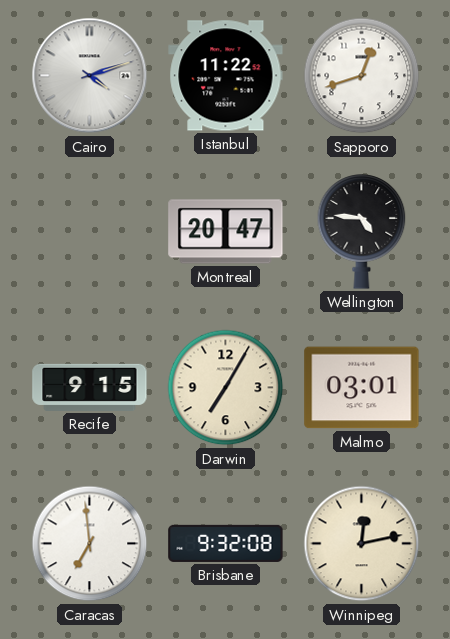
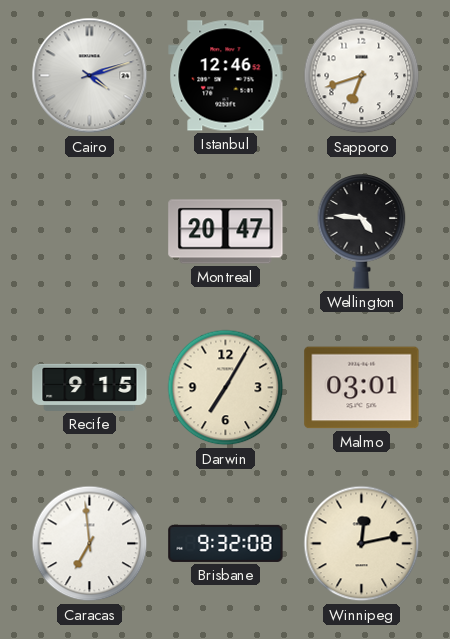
Istanbul: 11:22 -> 12:46
Sapporo: 12:42 -> 6:42
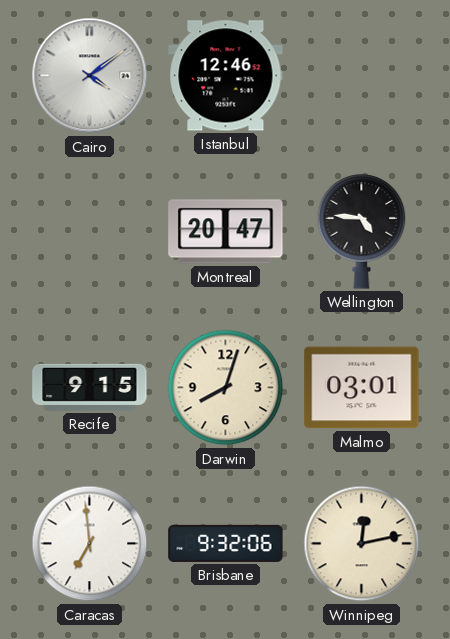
Cairo: 4:12 -> 4:09
Sapporo: 6:42 -> none
Darwin: 7:05 -> 8:03
Brisbane: 9:32:08 -> 9:32:06
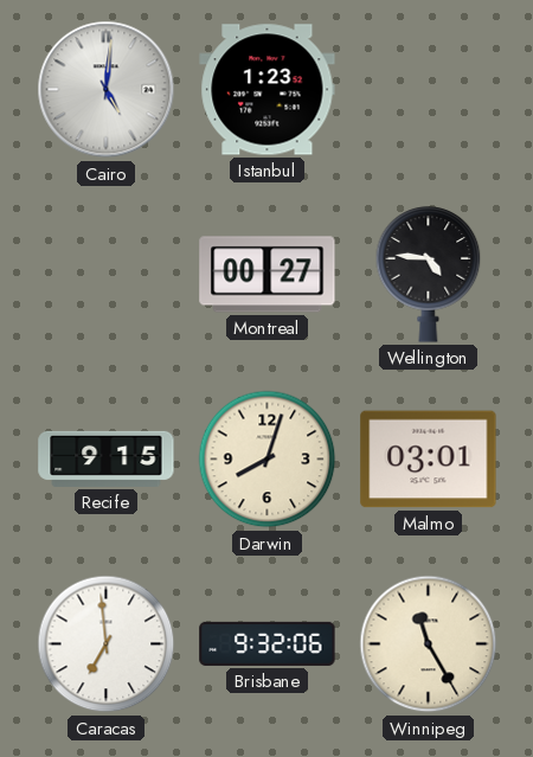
Cairo: 4:09 -> 5:01
Istanbul: 12:46 -> 1:23
Montreal: 20:47 -> 00:27
Winnipeg: 12:13 -> 11:25
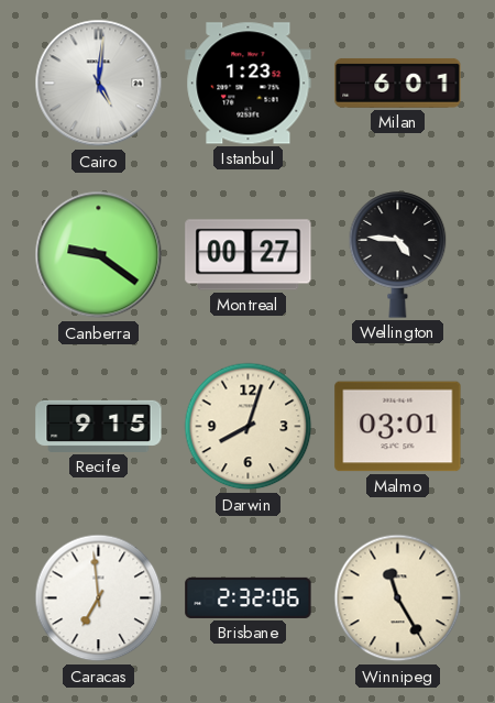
Milan: none -> 6:01
Canberra: none -> 9:21
Brisbane: 9:32 -> 2:32
